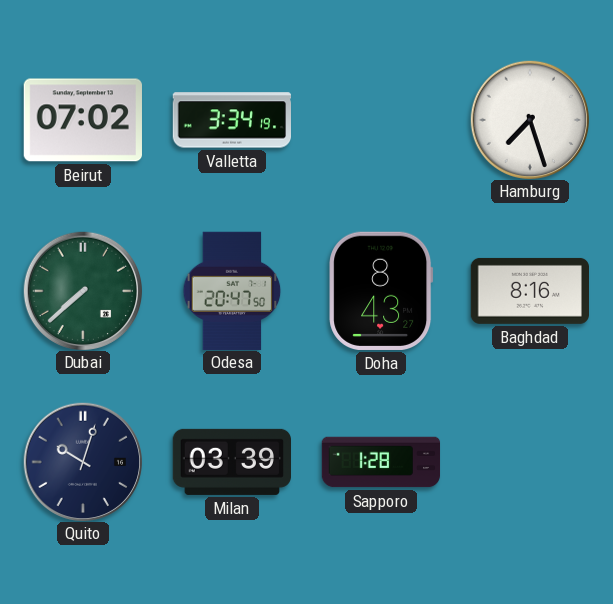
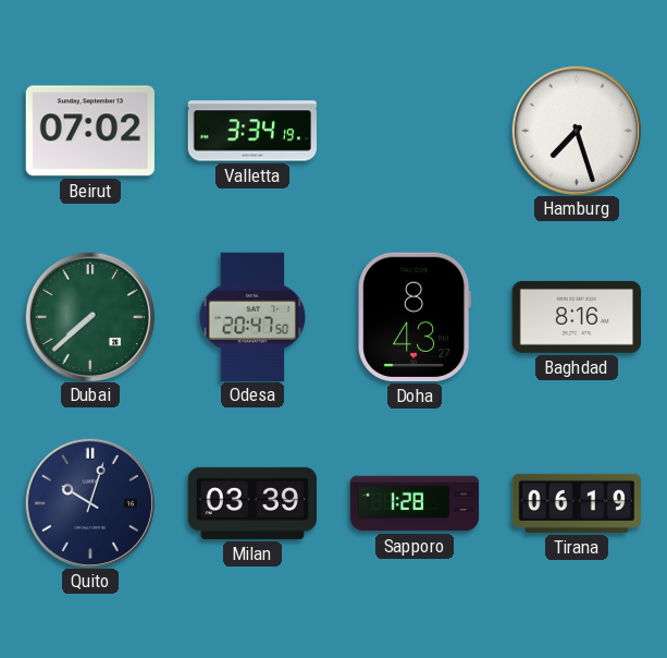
Tirana: none -> 06:19
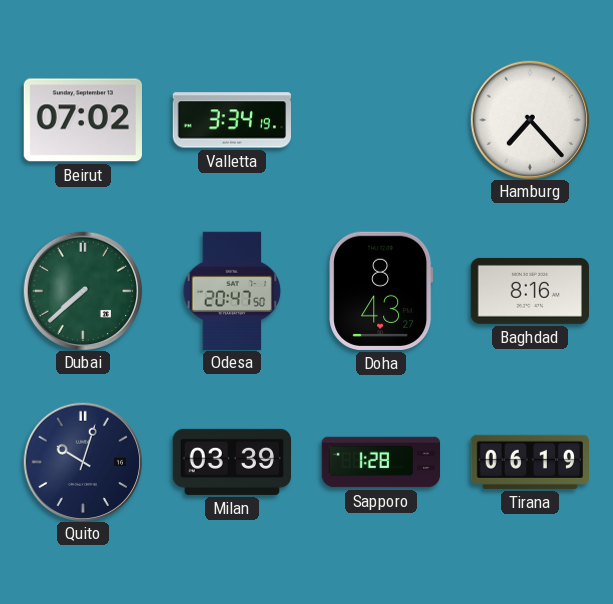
Hamburg: 7:27 -> 7:23
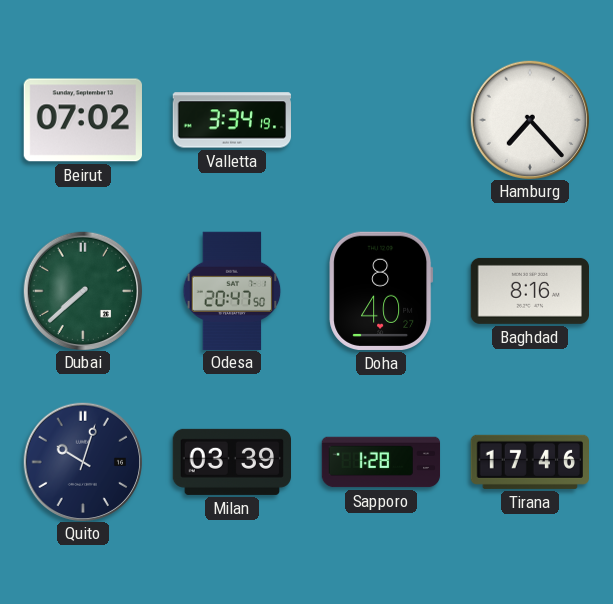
Doha: 8:43 -> 8:40
Tirana: 06:19 -> 17:46
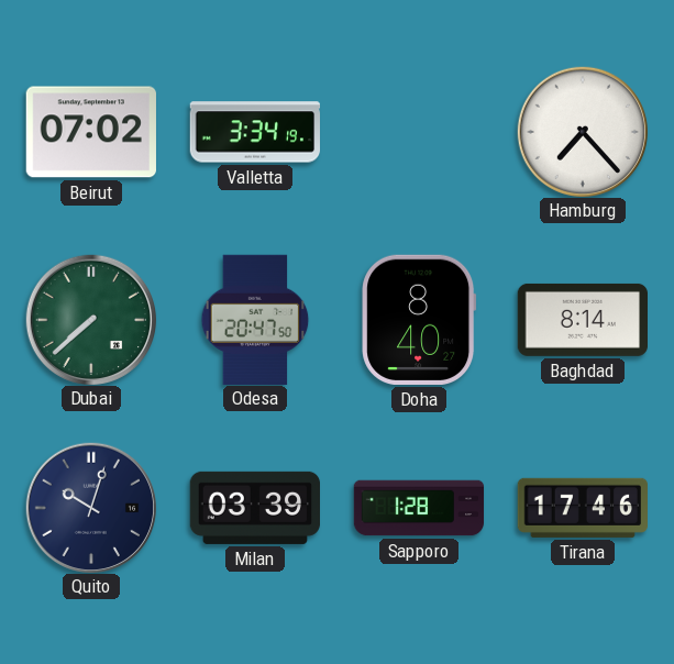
Baghdad: 8:16 -> 8:14
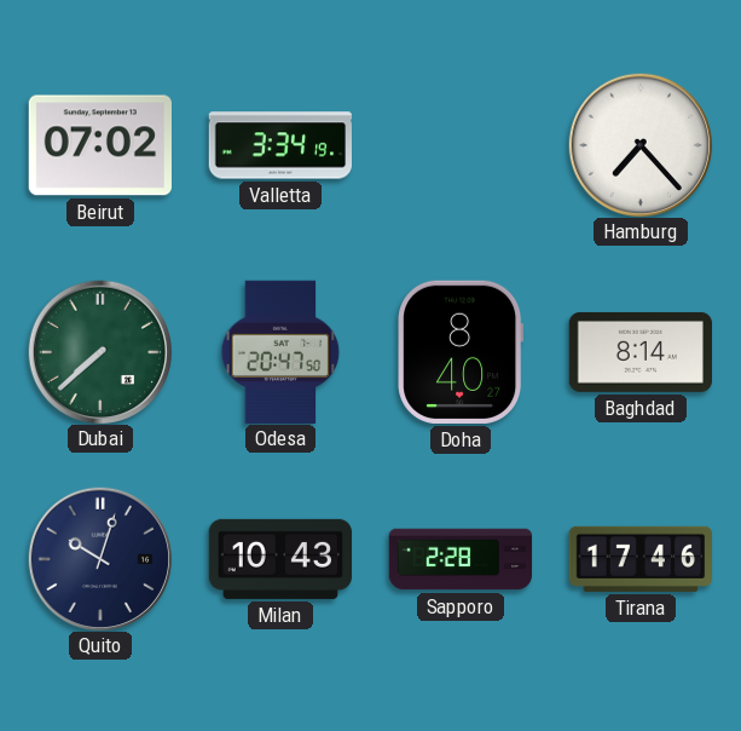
Milan: 03:39 -> 10:43
Sapporo: 1:28 -> 2:28
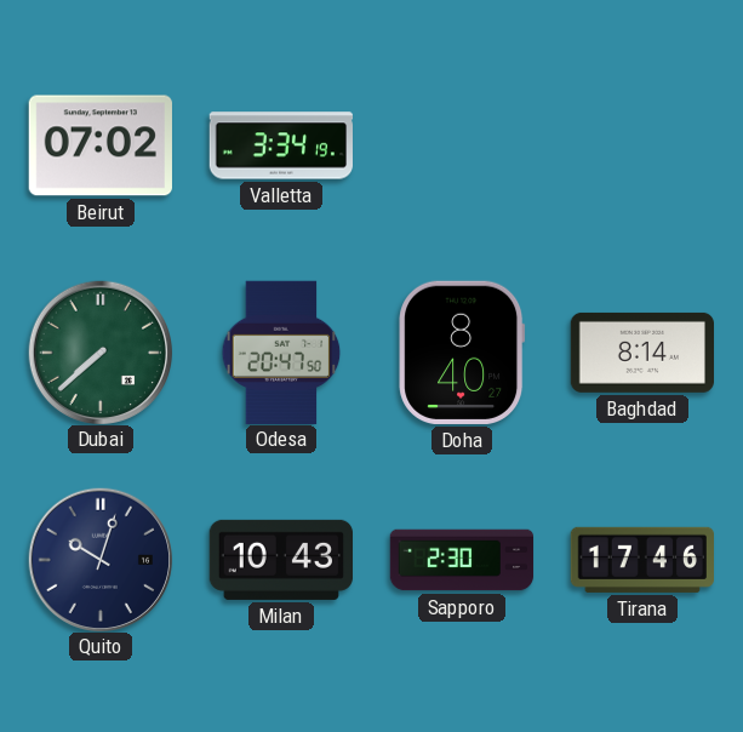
Hamburg: 7:23 -> none
Sapporo: 2:28 -> 2:30
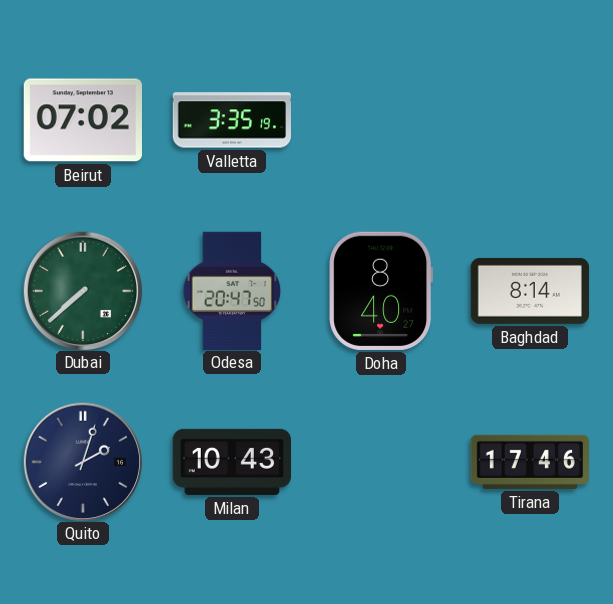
Valletta: 3:34 -> 3:35
Quito: 10:03 -> 2:03
Sapporo: 2:30 -> none
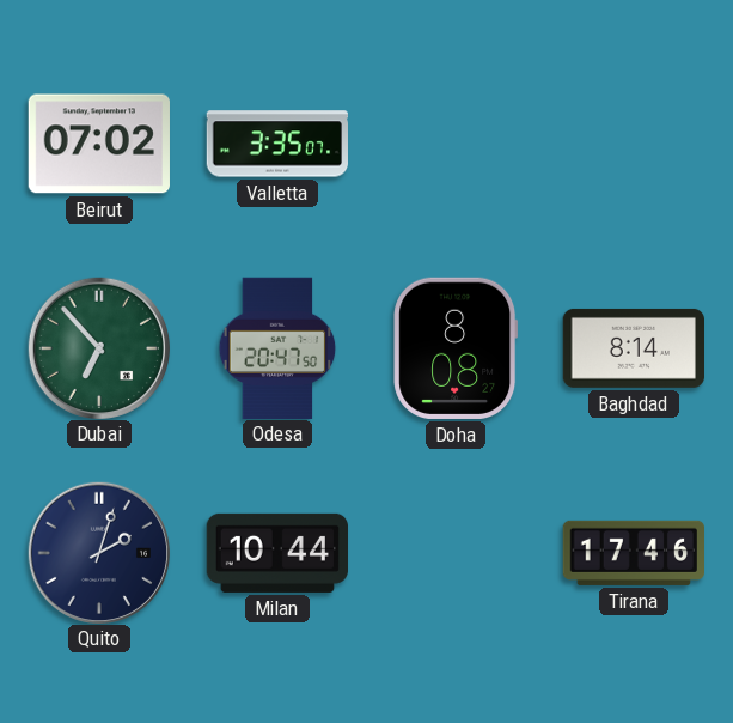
Valletta: 3:35:19 -> 3:35:07
Dubai: 7:38 -> 6:53
Doha: 8:40 -> 8:08
Milan: 10:43 -> 10:44
